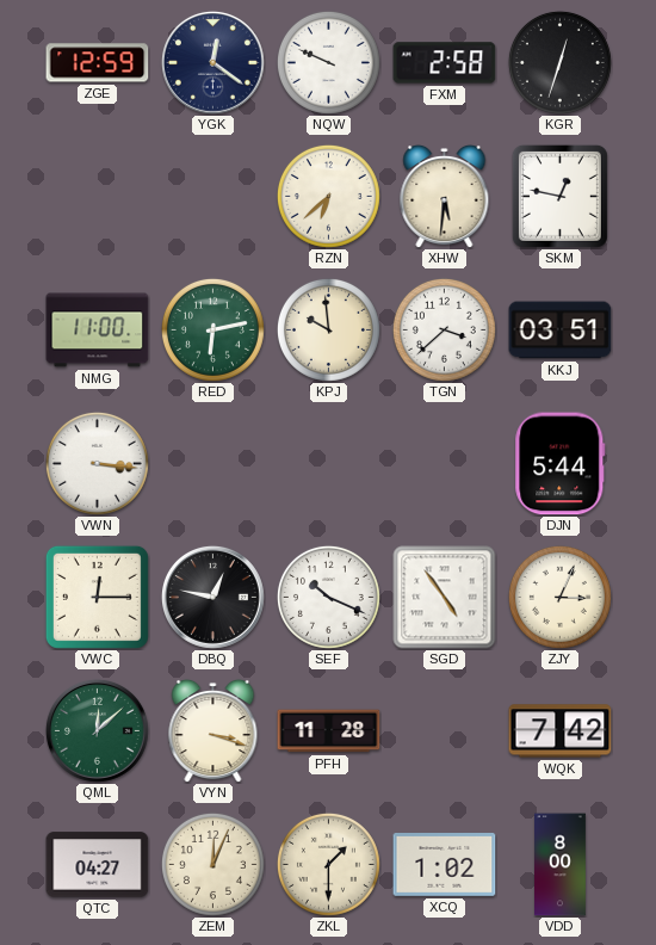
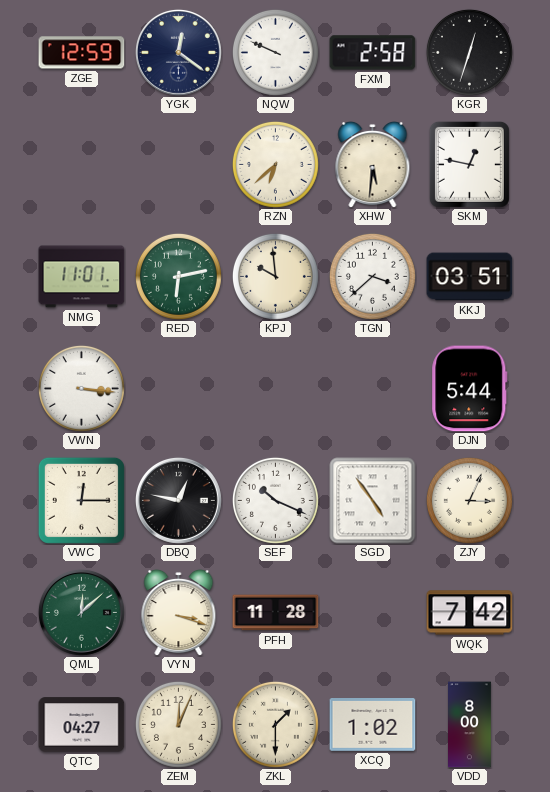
NMG: 11:00 -> 11:01
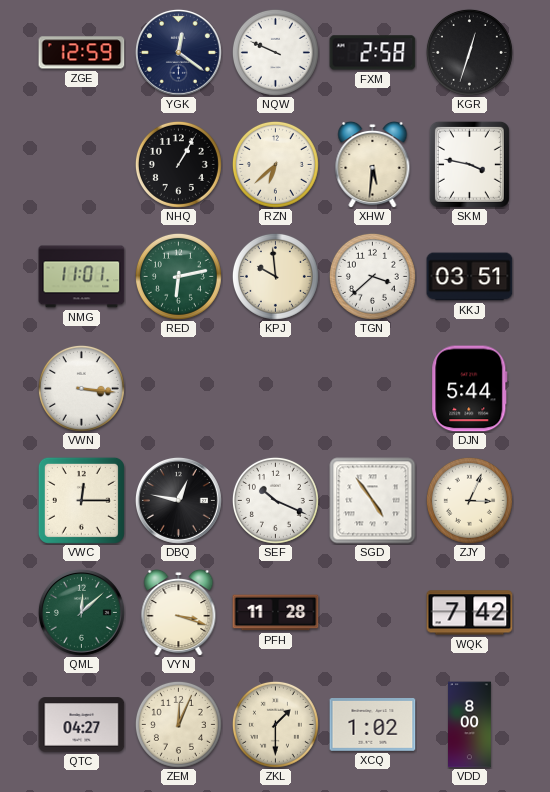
NHQ: none -> 1:05
SKM: 12:47 -> 3:47
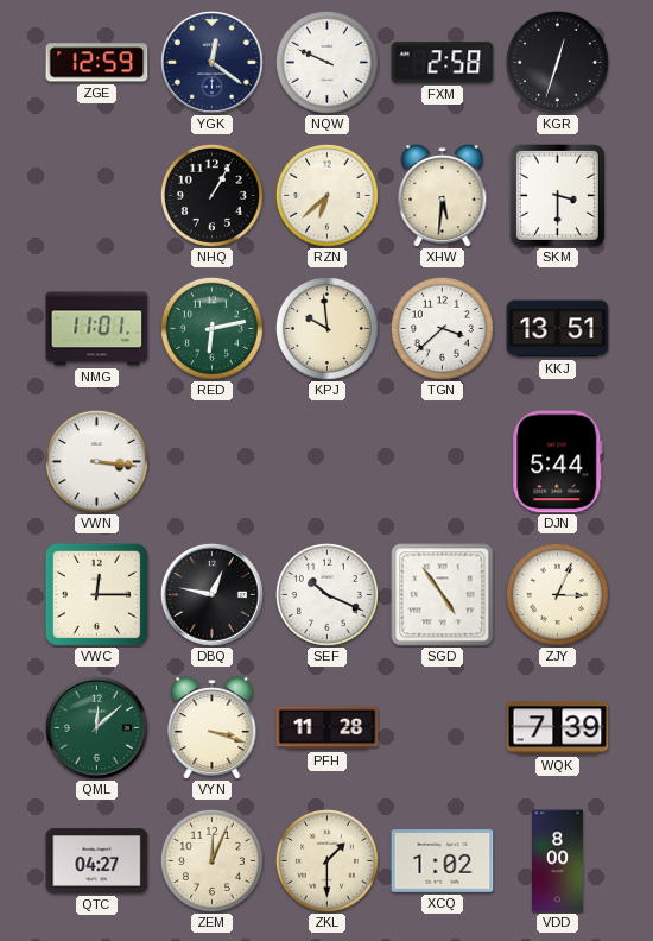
SKM: 3:47 -> 3:30
KKJ: 03:51 -> 13:51
WQK: 7:42 -> 7:39
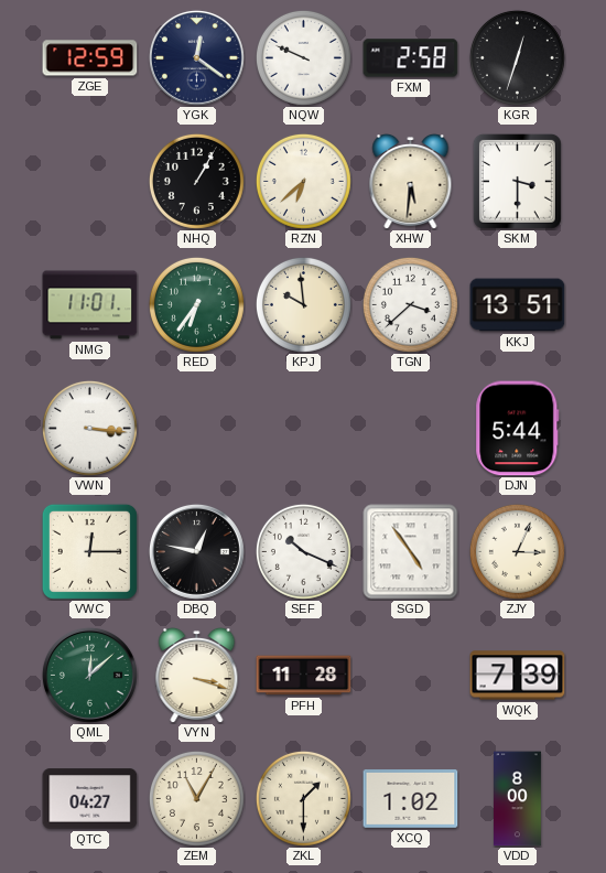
RED: 6:13 -> 6:36
ZEM: 12:04 -> 11:05
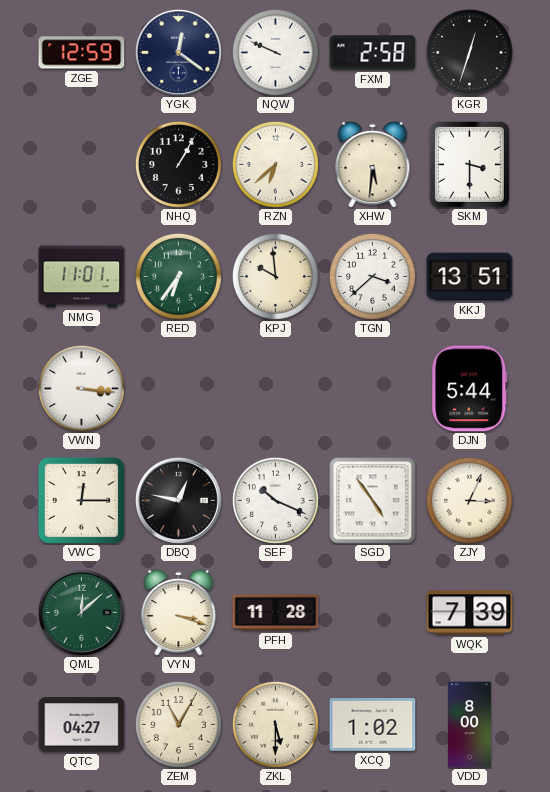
ZKL: 1:30 -> 5:30
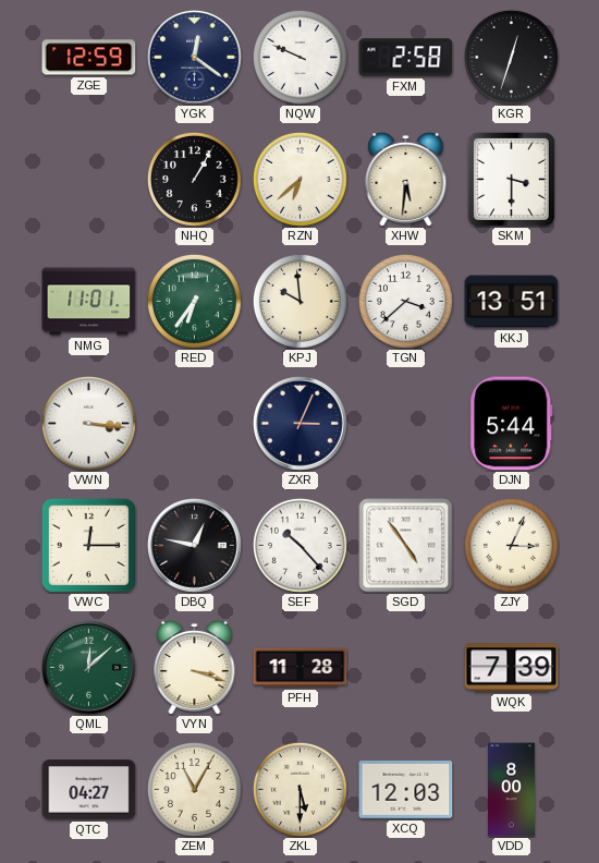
ZXR: none -> 3:04
SEF: 10:19 -> 10:23
XCQ: 1:02 -> 12:03
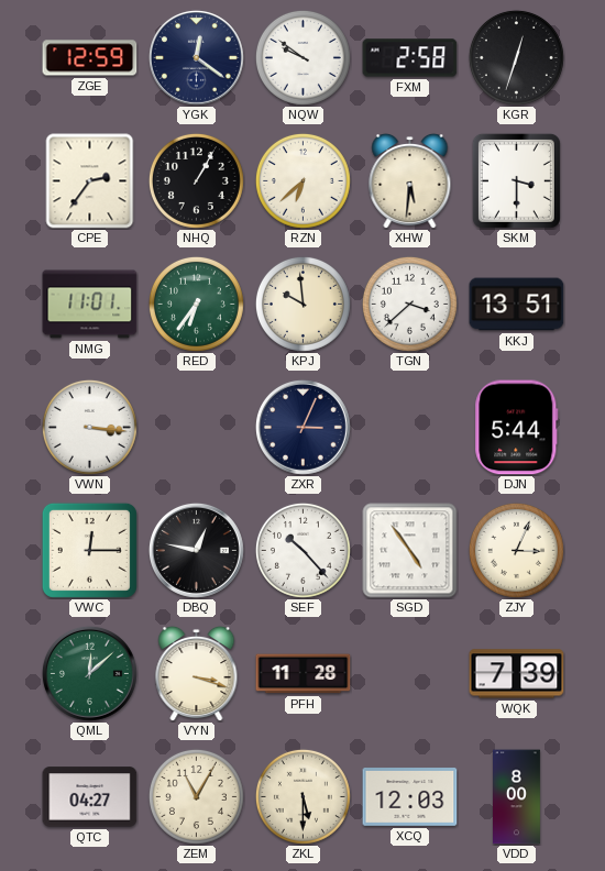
NQW: 9:49 -> 9:51
CPE: none -> 2:36
